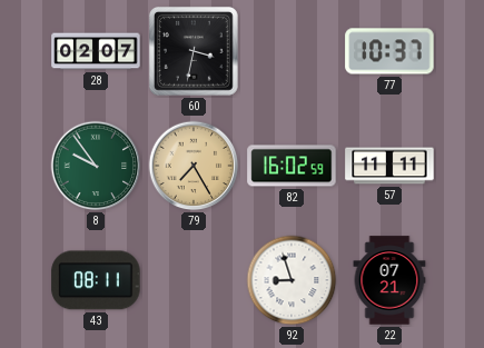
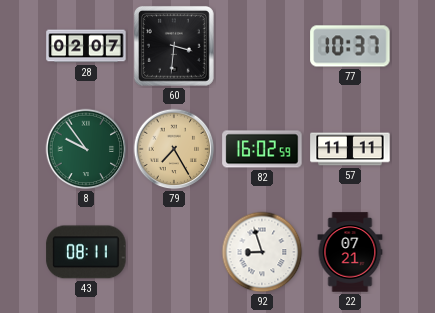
60: 3:32 -> 3:31
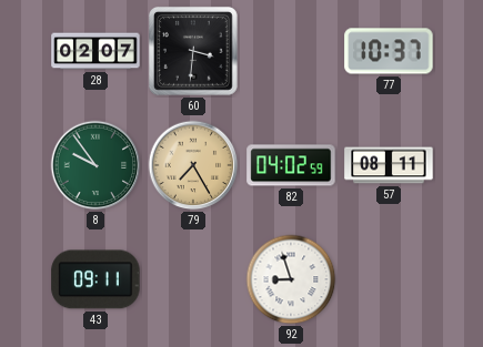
82: 16:02 -> 04:02
57: 11:11 -> 08:11
43: 08:11 -> 09:11
22: 07:21 -> none
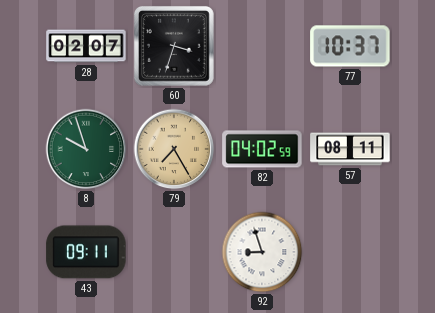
60: 3:31 -> 3:33
8: 9:54 -> 9:57
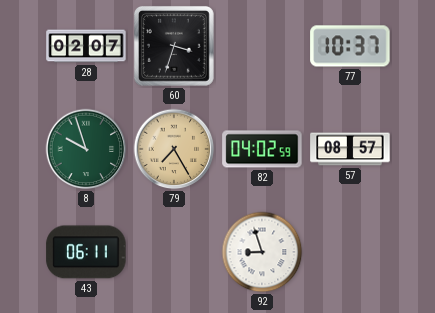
57: 08:11 -> 08:57
43: 09:11 -> 06:11
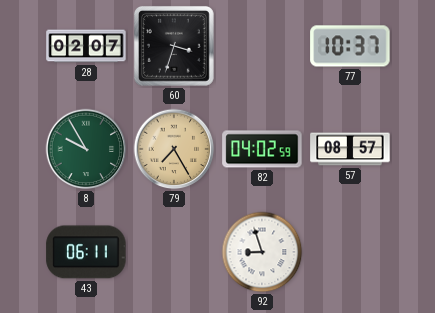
8: 9:57 -> 9:55
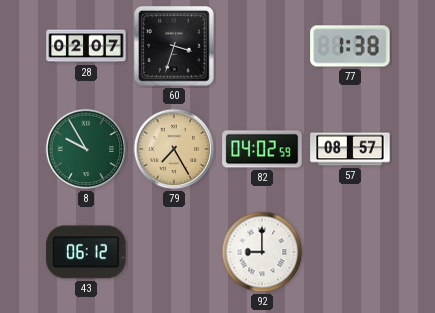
77: 10:37 -> 1:38
43: 06:11 -> 06:12
92: 8:57 -> 9:00
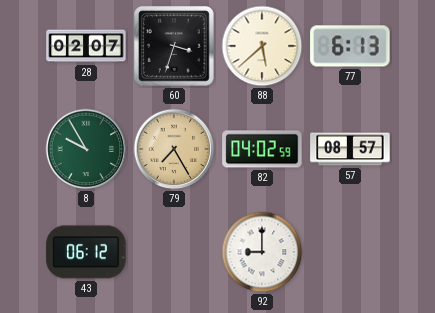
88: none -> 5:38
77: 1:38 -> 6:13
